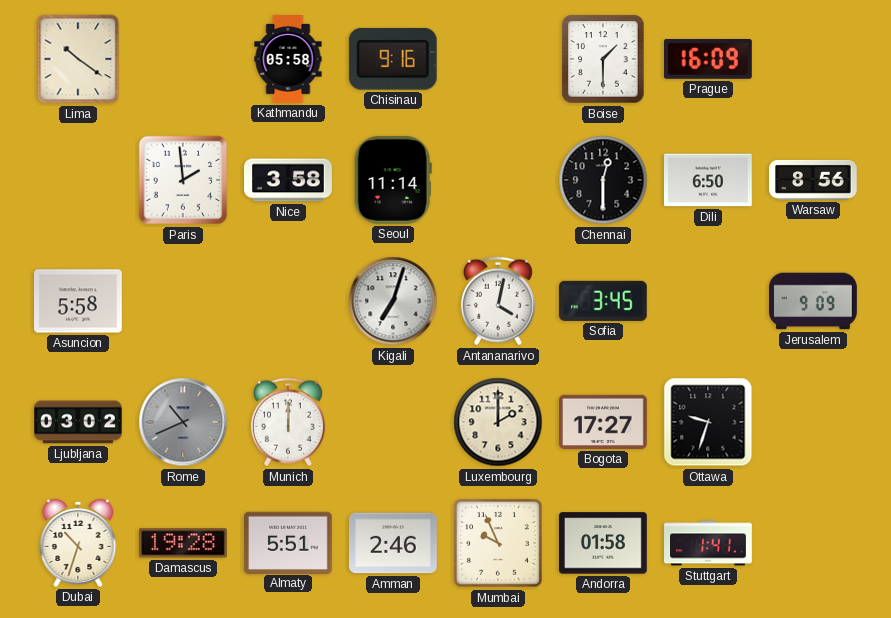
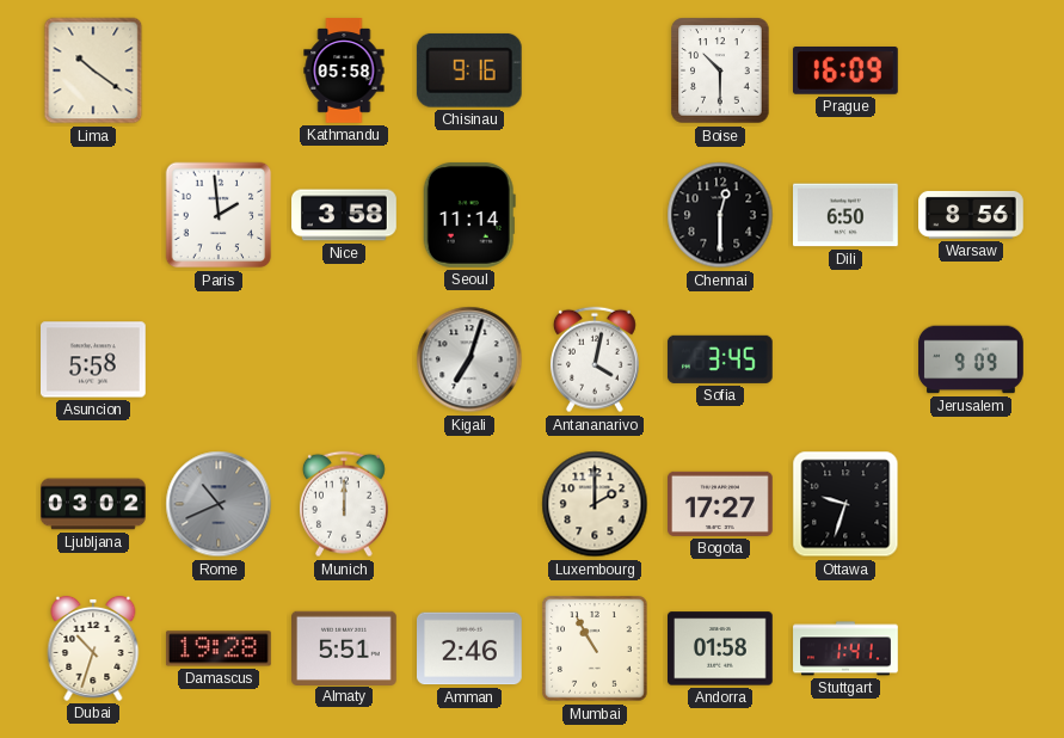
Boise: 1:30 -> 10:30
Mumbai: 9:56 -> 10:55
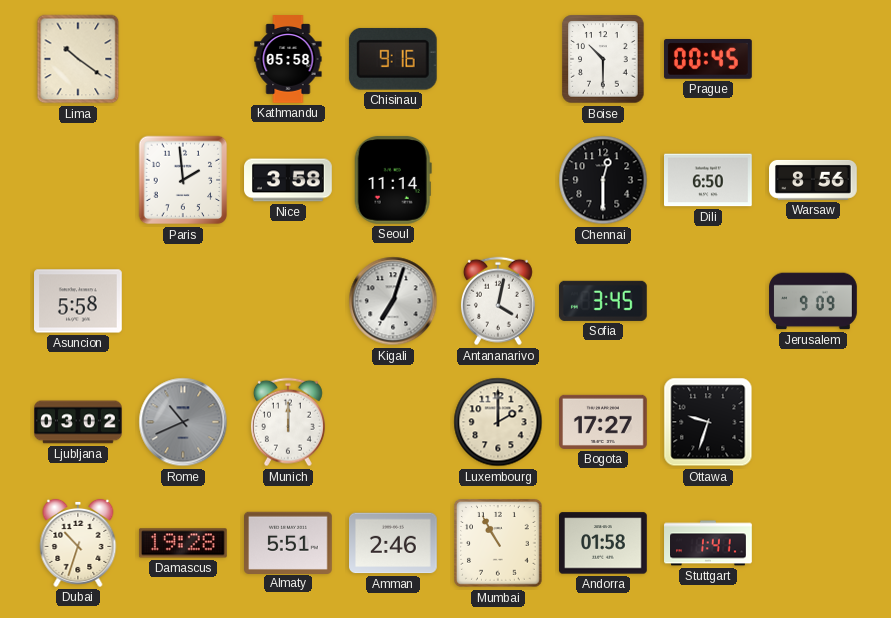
Prague: 16:09 -> 00:45
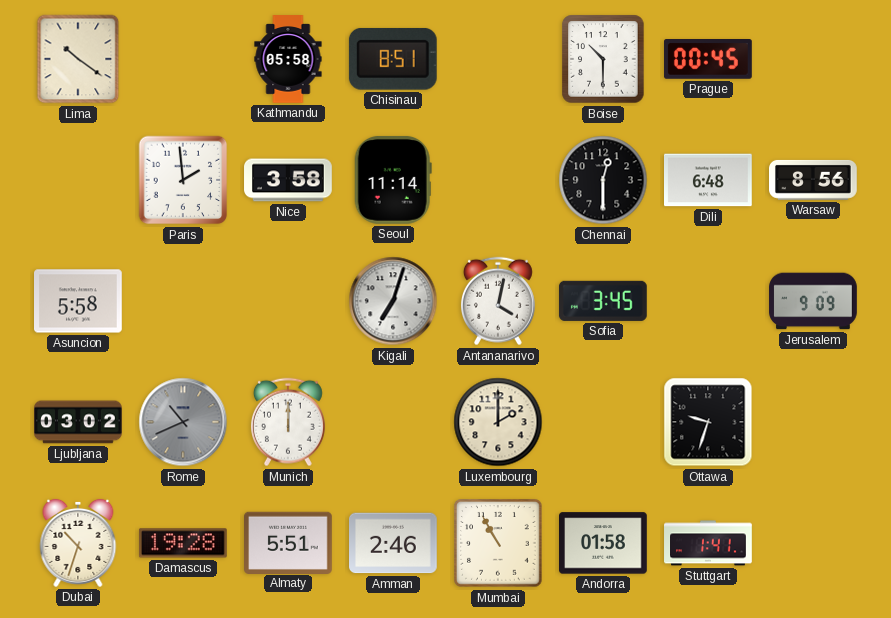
Chisinau: 9:16 -> 8:51
Dili: 6:50 -> 6:48
Bogota: 17:27 -> none
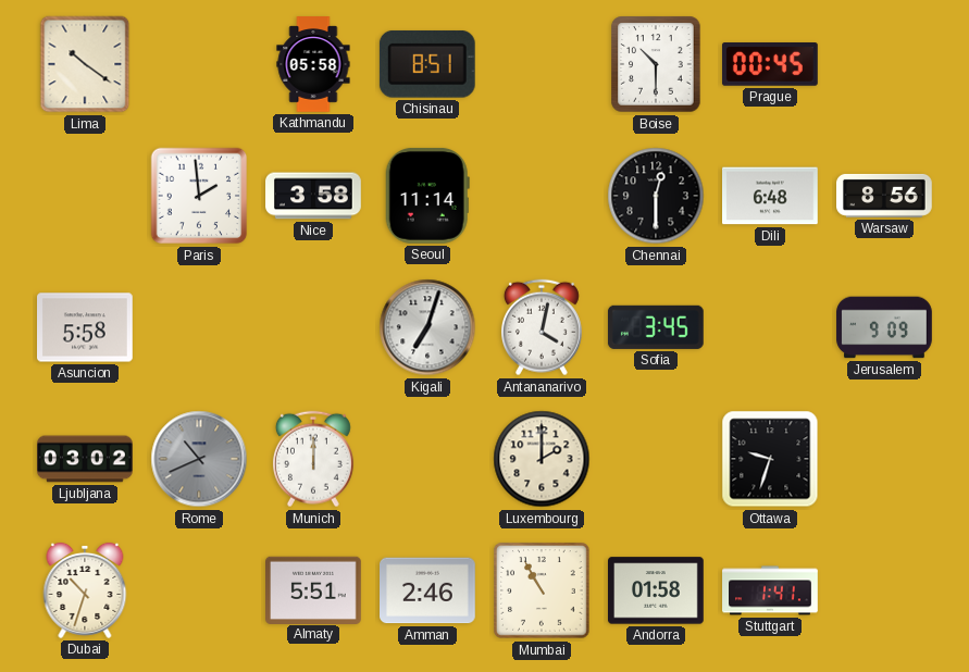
Damascus: 19:28 -> none
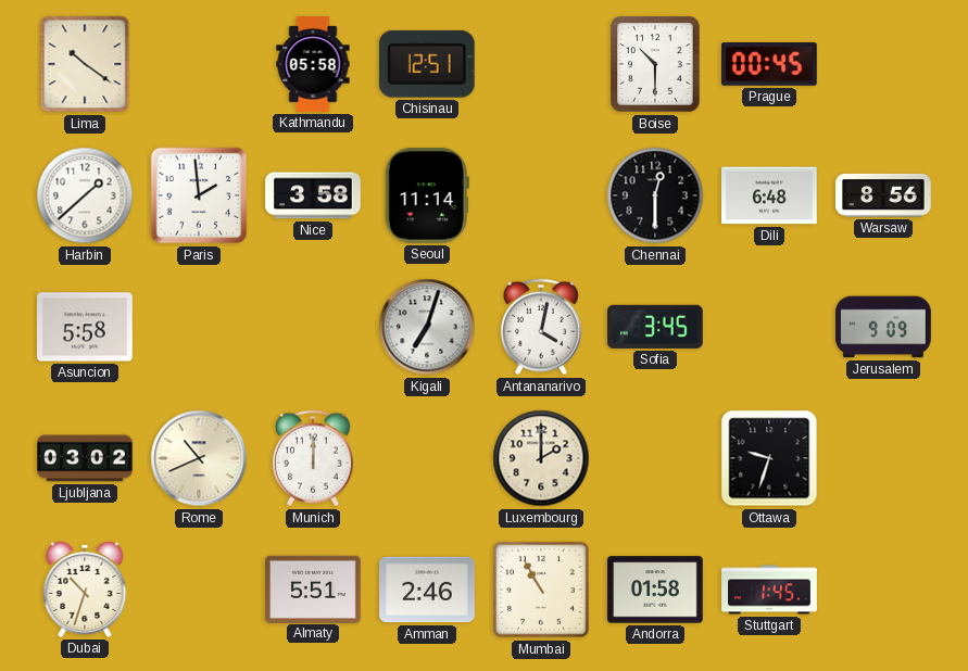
Chisinau: 8:51 -> 12:51
Harbin: none -> 1:38
Rome dial: grey -> cream
Stuttgart: 1:41 -> 1:45
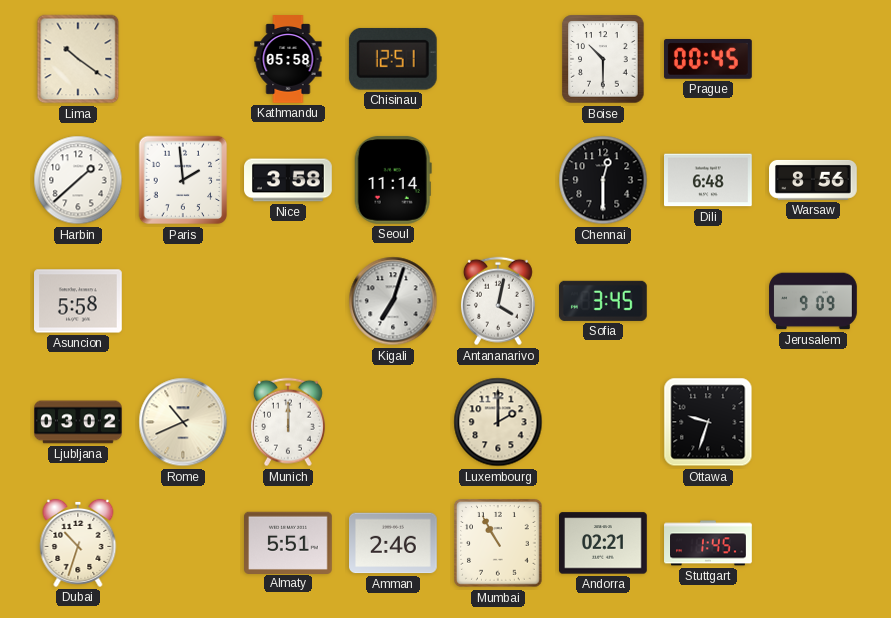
Andorra: 01:58 -> 02:21
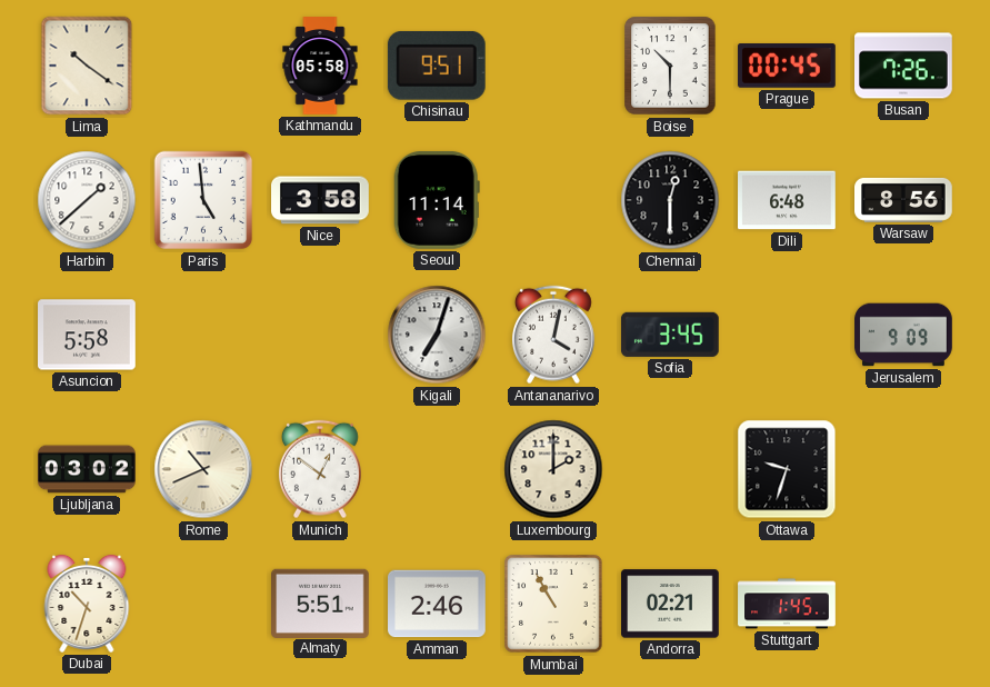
Chisinau: 12:51 -> 9:51
Busan: none -> 7:26
Paris: 1:59 -> 4:59
Munich: 12:00 -> 12:51
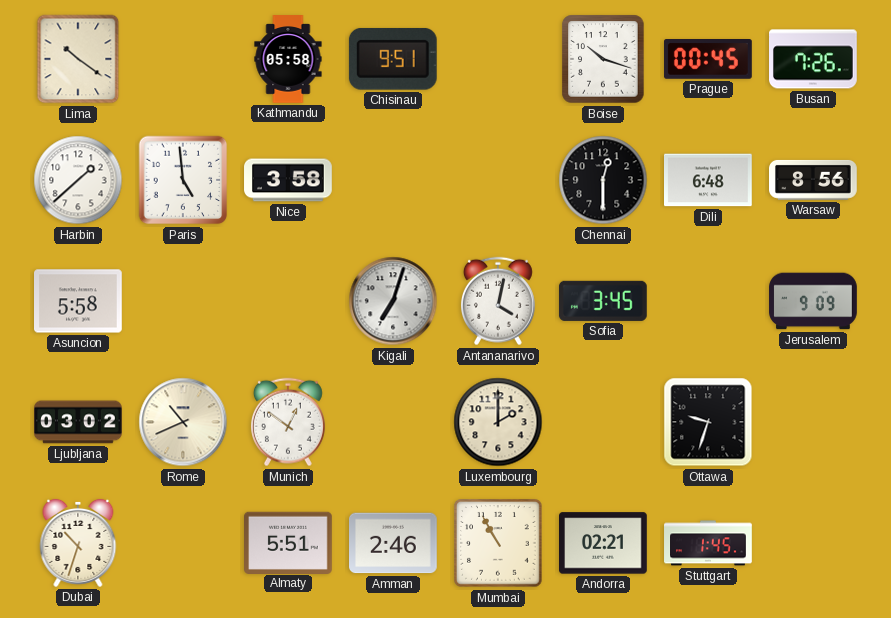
Boise: 10:30 -> 10:18
Seoul: 11:14 -> none
